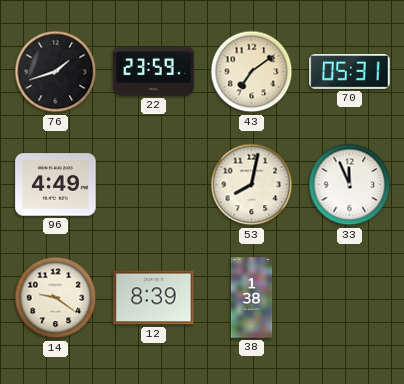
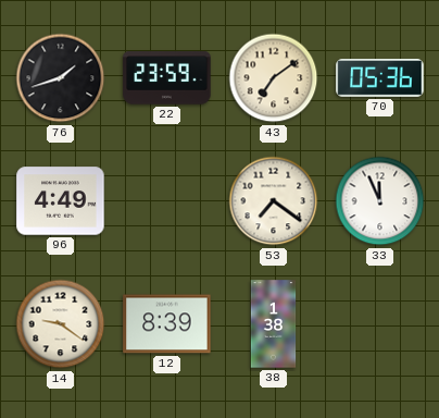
70: 05:31 -> 05:36
53: 8:02 -> 7:21
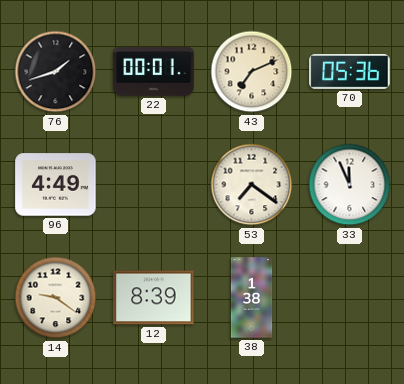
22: 23:59 -> 00:01
43: 7:09 -> 7:11
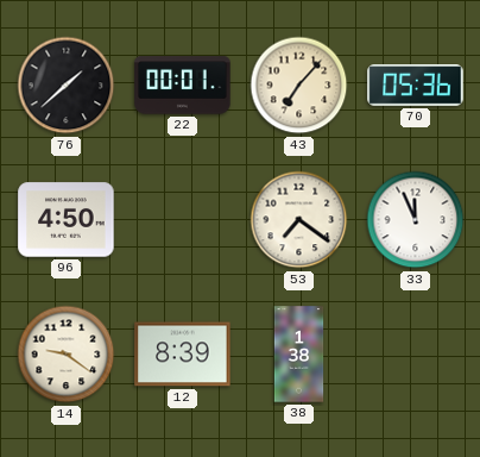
76: 1:42 -> 1:38
43: 7:11 -> 7:07
96: 4:49 -> 4:50
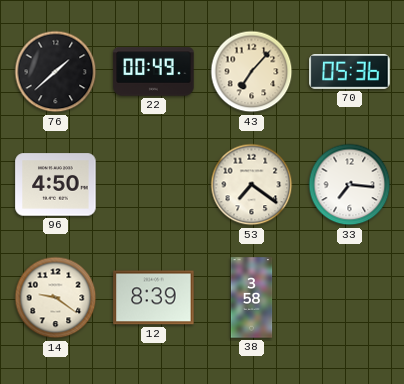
22: 00:01 -> 00:49
33: 11:56 -> 7:16
38: 1:38 -> 3:58
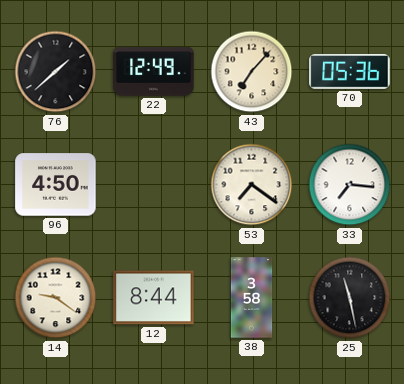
22: 00:49 -> 12:49
12: 8:39 -> 8:44
25: none -> 11:28
